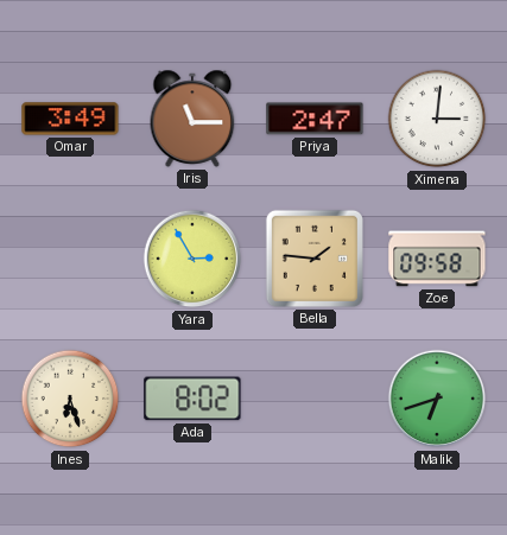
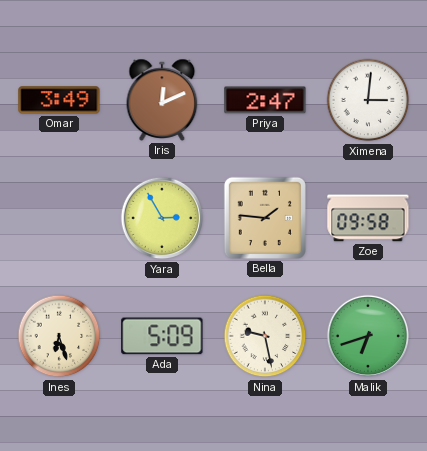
Iris: 11:15 -> 12:11
Ada: 8:02 -> 5:09
Nina: none -> 9:28
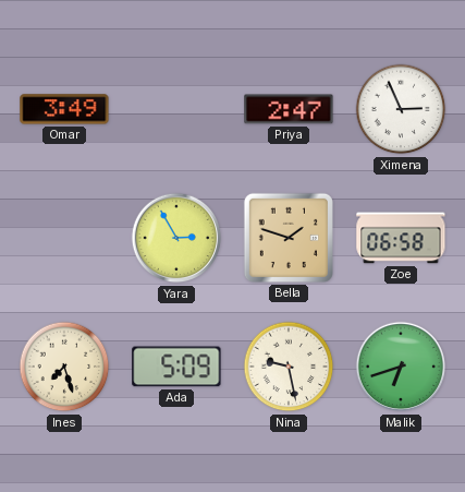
Iris: 12:11 -> none
Ximena: 3:01 -> 2:56
Bella: 1:46 -> 1:48
Zoe: 09:58 -> 06:58
Ines: 6:27 -> 7:27
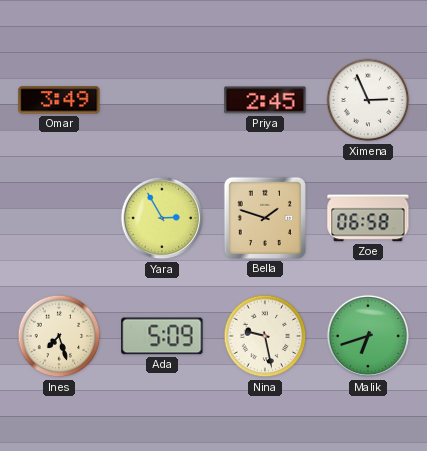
Priya: 2:47 -> 2:45
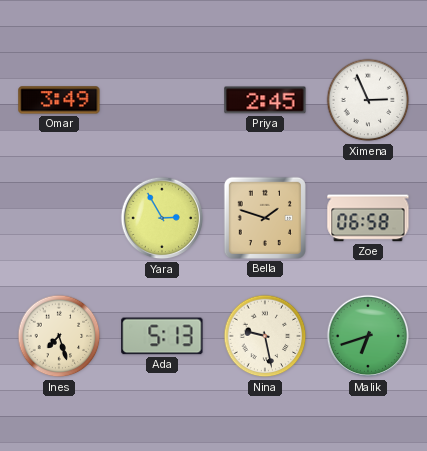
Ada: 5:09 -> 5:13
